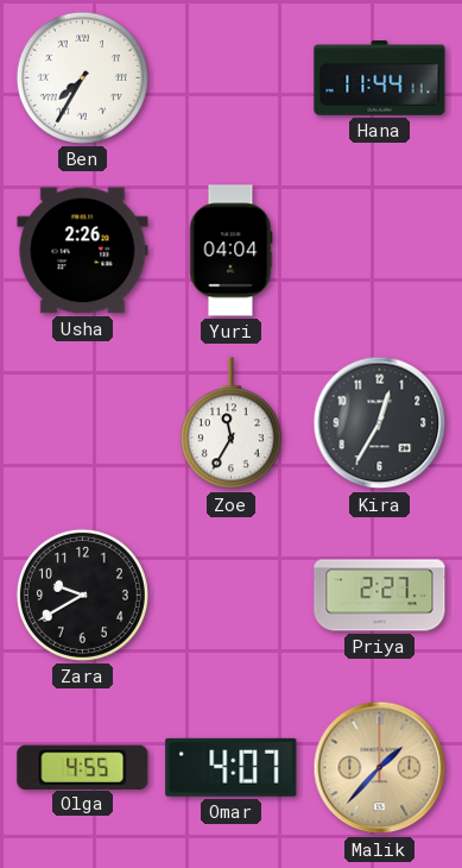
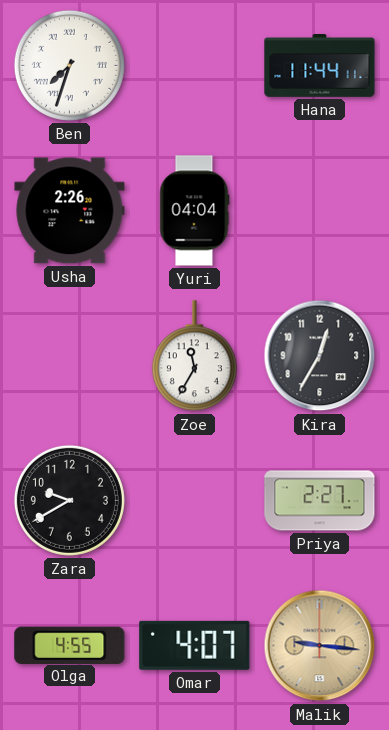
Ben: 7:35 -> 7:33
Malik: 1:37 -> 9:16
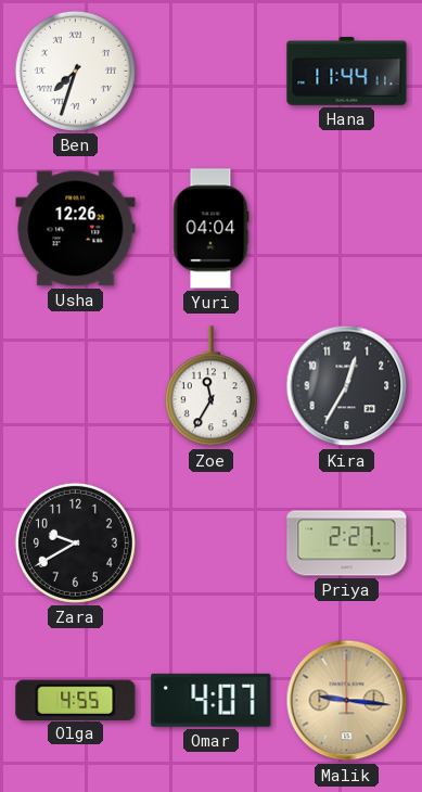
Usha: 2:26 -> 12:26
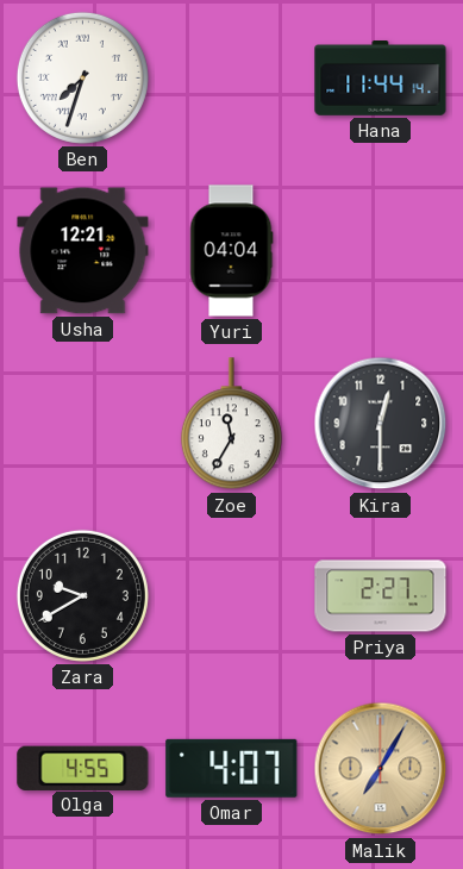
Hana: 11:44:11 -> 11:44:14
Usha: 12:26 -> 12:21
Kira: 12:35 -> 12:30
Malik: 9:16 -> 7:05
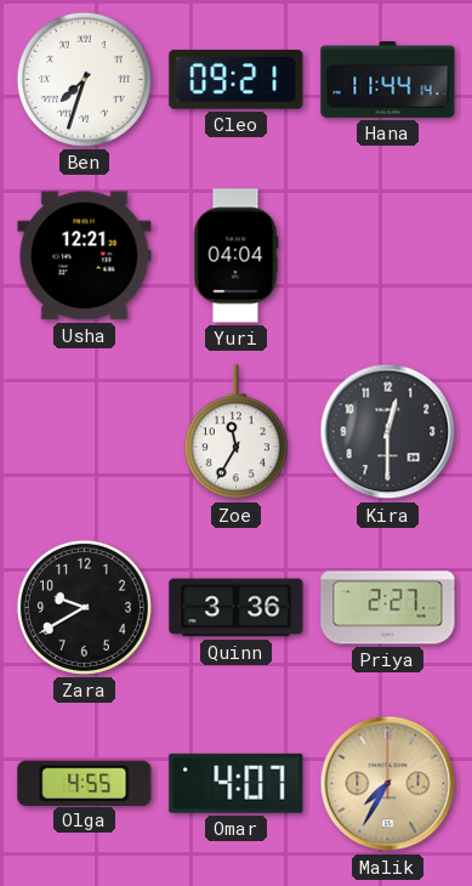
Cleo: none -> 09:21
Quinn: none -> 3:36
Malik: 7:05 -> 7:35
